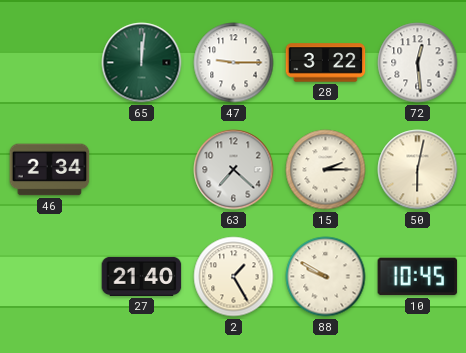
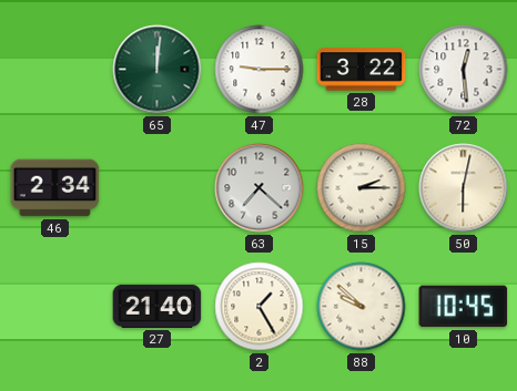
88: 9:50 -> 9:52
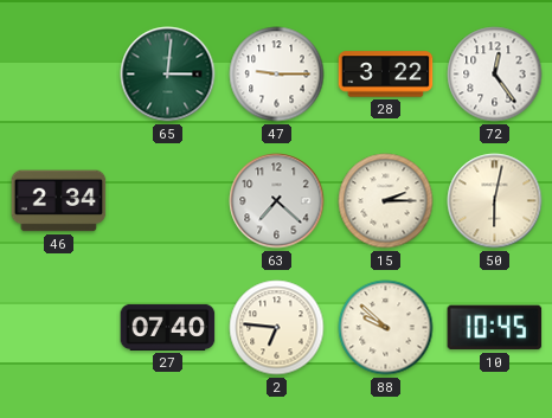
65: 12:01 -> 3:01
72: 12:29 -> 12:24
27: 21:40 -> 07:40
2: 1:25 -> 6:46
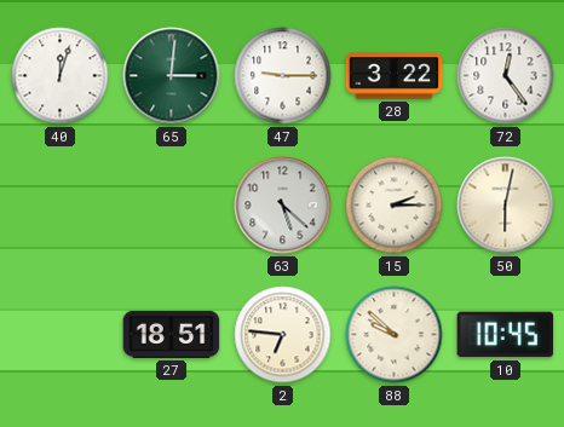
40: none -> 12:03
46: 2:34 -> none
63: 7:22 -> 5:22
27: 07:40 -> 18:51
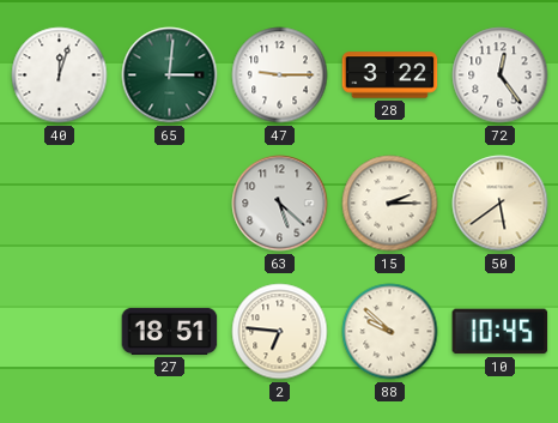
50: 6:02 -> 5:39
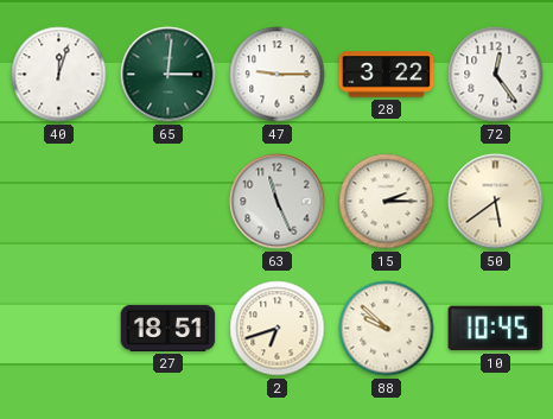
63: 5:22 -> 11:26
2: 6:46 -> 6:42
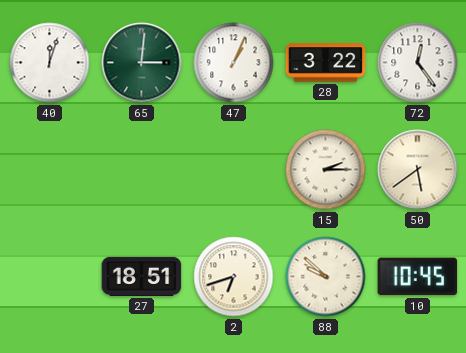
47: 9:15 -> 1:04
63: 11:26 -> none
